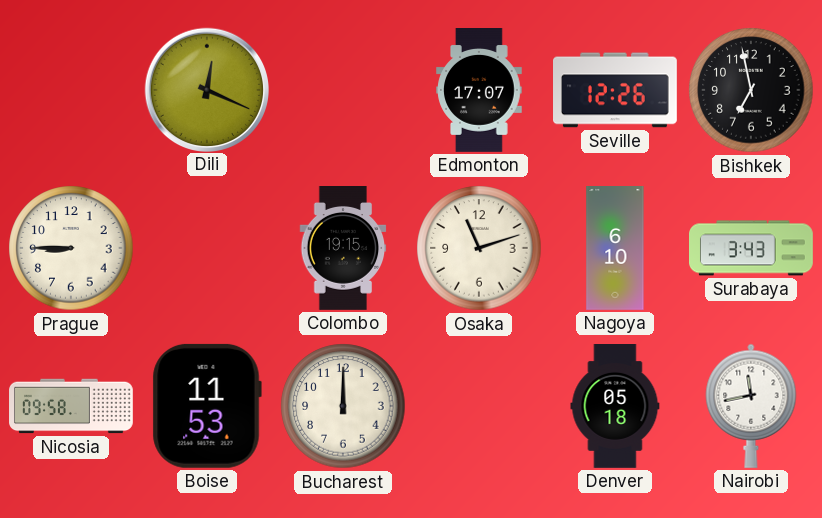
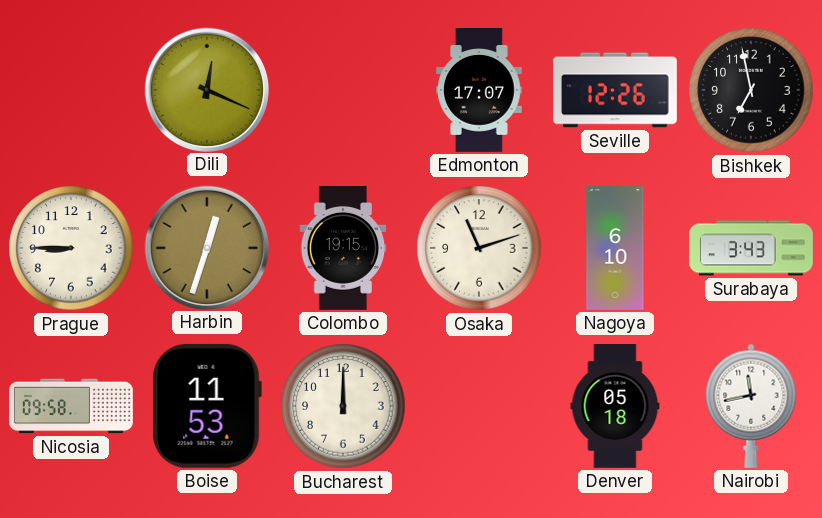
Harbin: none -> 12:33
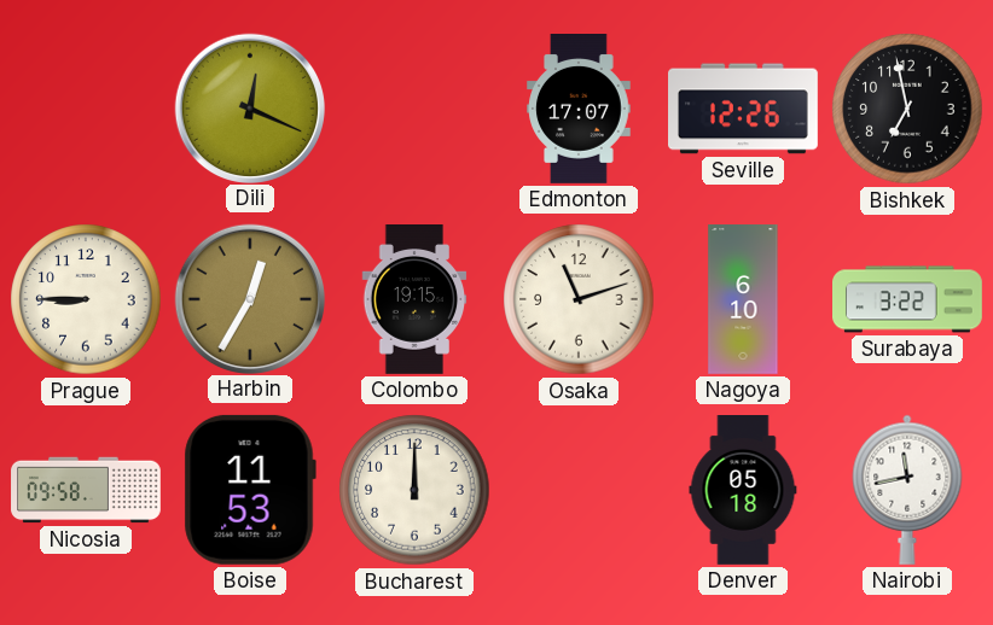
Harbin: 12:33 -> 12:35
Surabaya: 3:43 -> 3:22
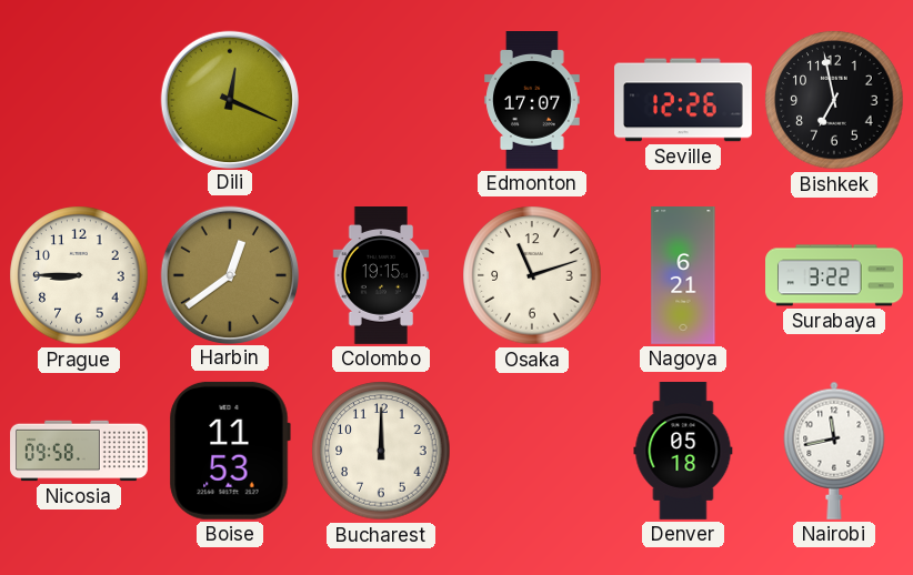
Harbin: 12:35 -> 12:39
Nagoya: 6:10 -> 6:21
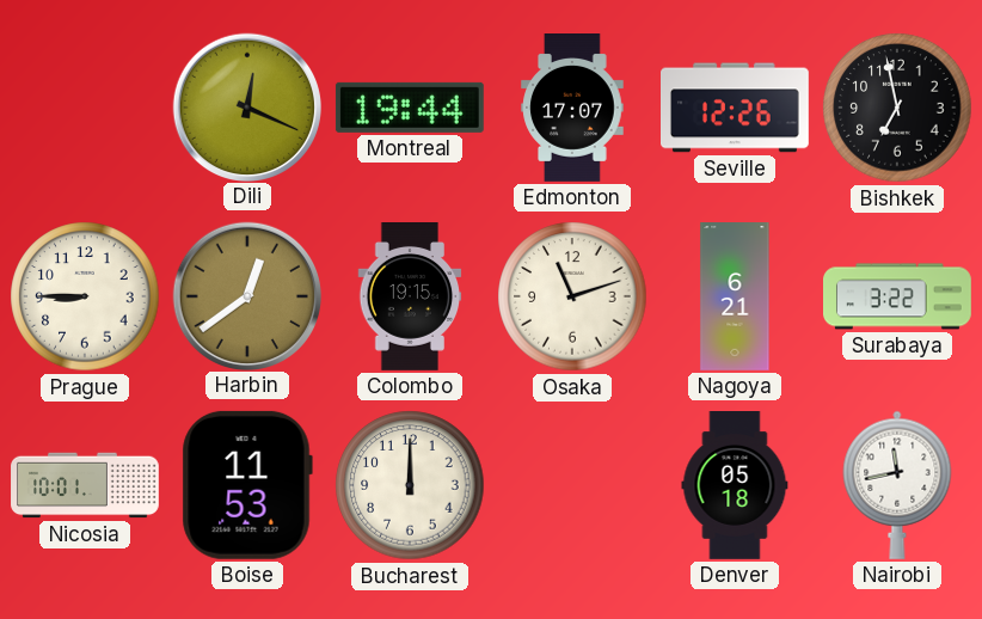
Montreal: none -> 19:44
Nicosia: 09:58 -> 10:01
